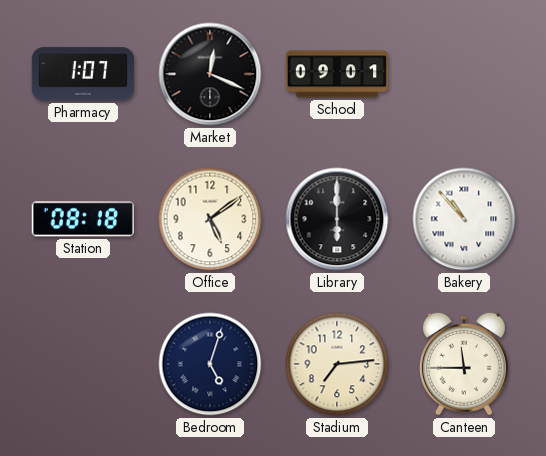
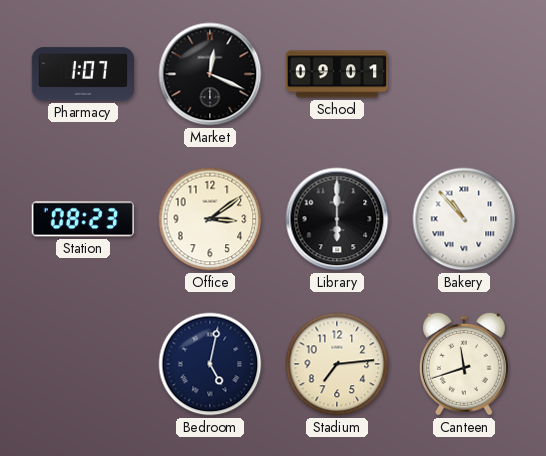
Station: 08:18 -> 08:23
Office: 5:09 -> 3:09
Bedroom: 5:03 -> 5:02
Canteen: 11:45 -> 11:42
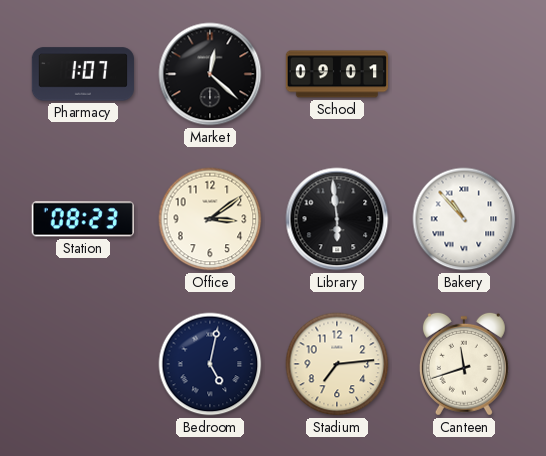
Market: 12:19 -> 12:22
Library: 6:00 -> 5:59
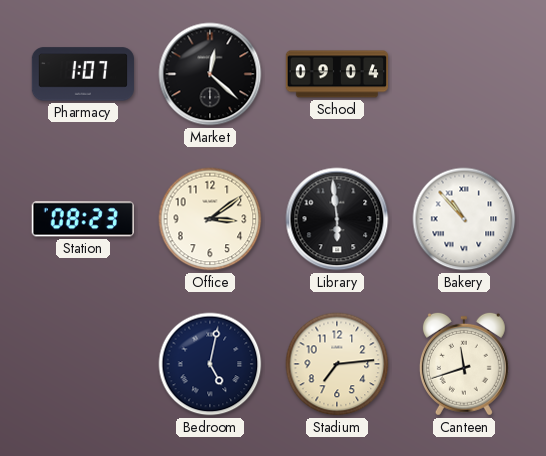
School: 09:01 -> 09:04
